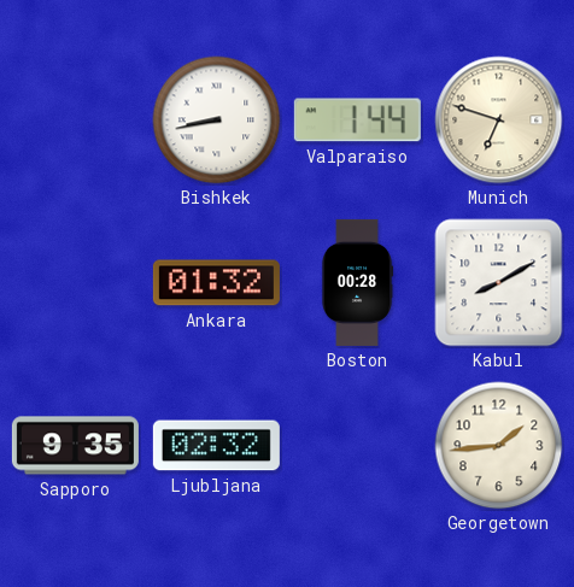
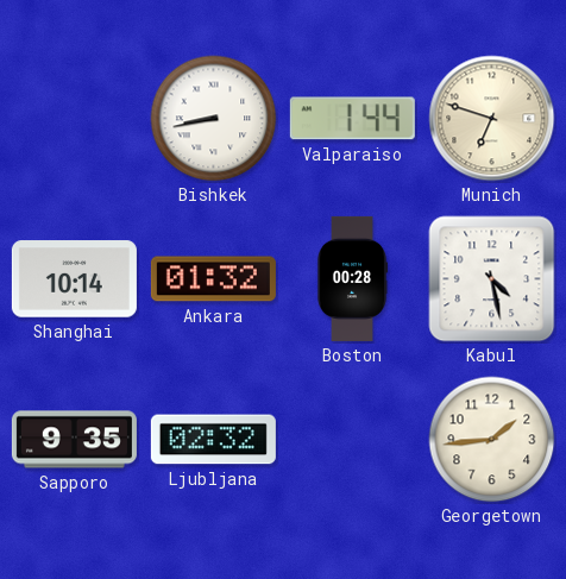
Shanghai: none -> 10:14
Kabul: 8:10 -> 4:28
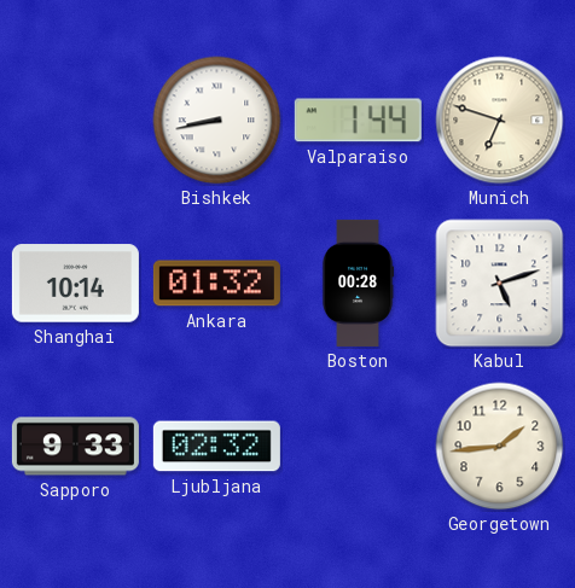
Kabul: 4:28 -> 5:12
Sapporo: 9:35 -> 9:33
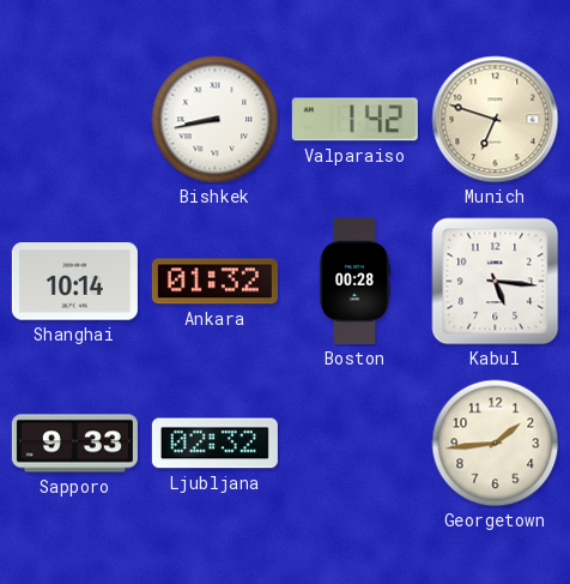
Valparaiso: 1:44 -> 1:42
Kabul: 5:12 -> 5:16
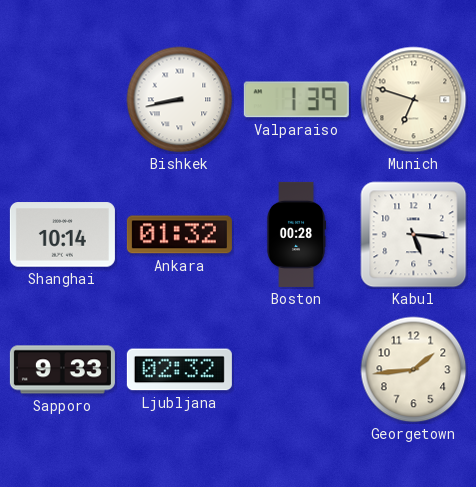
Valparaiso: 1:42 -> 1:39
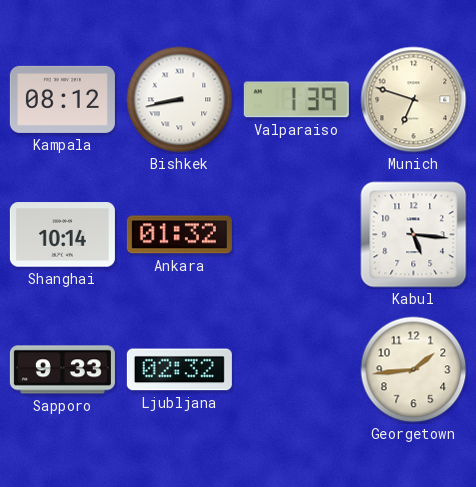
Kampala: none -> 08:12
Boston: 00:28 -> none
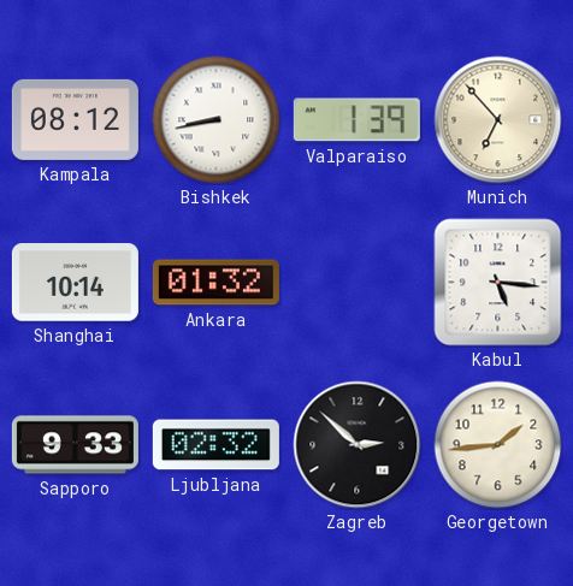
Munich: 6:48 -> 6:53
Zagreb: none -> 2:52
